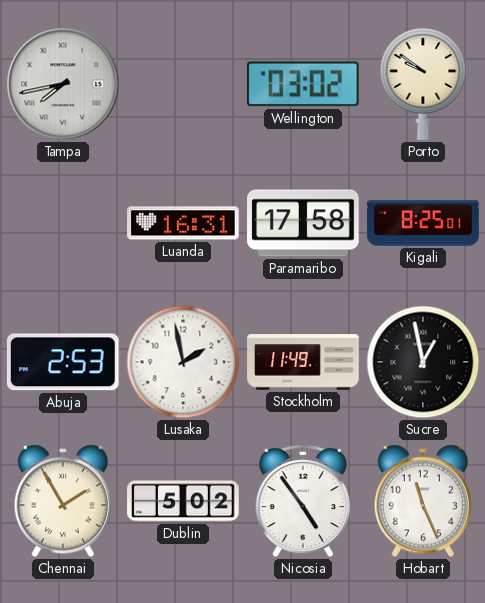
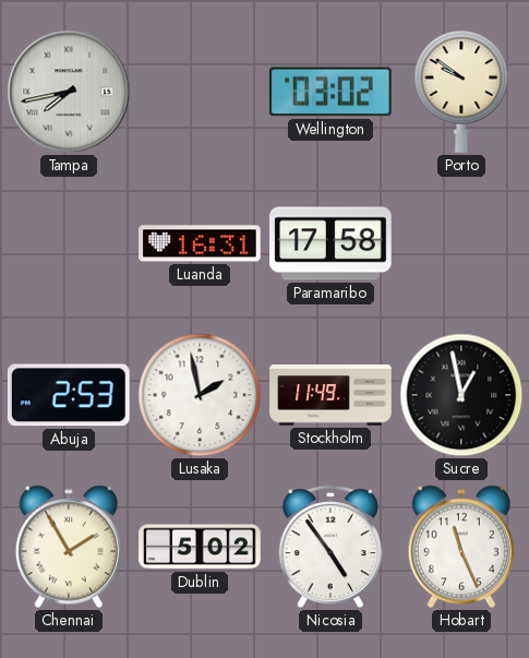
Kigali: 8:25 -> none
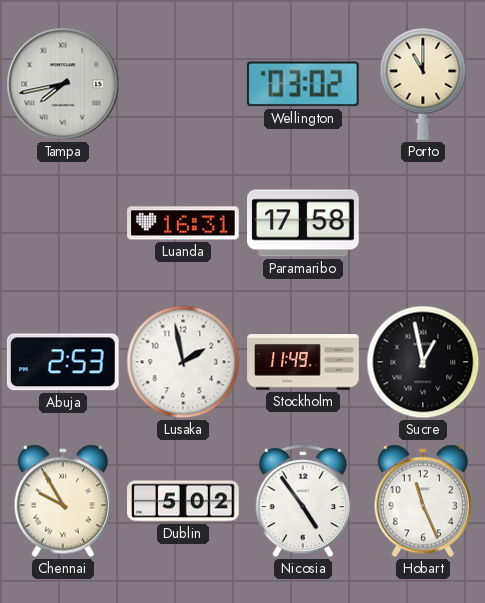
Porto: 9:51 -> 11:00
Chennai: 1:55 -> 9:55
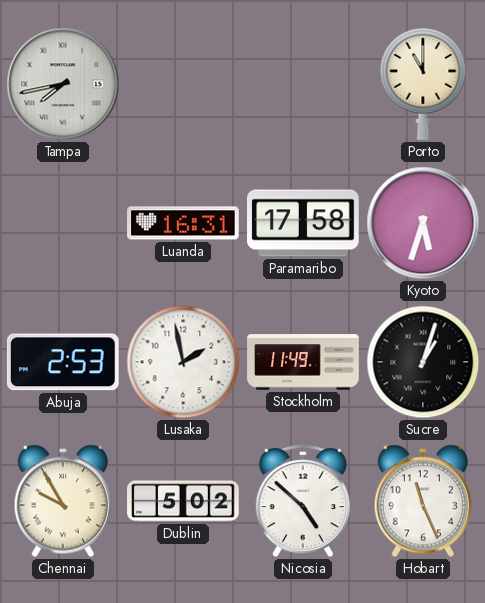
Wellington: 03:02 -> none
Kyoto: none -> 5:33
Sucre: 12:58 -> 1:03
Nicosia: 4:54 -> 4:52
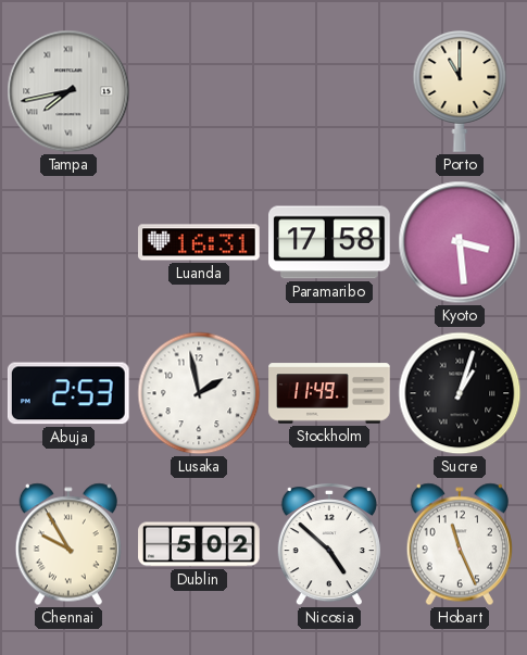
Kyoto: 5:33 -> 3:29
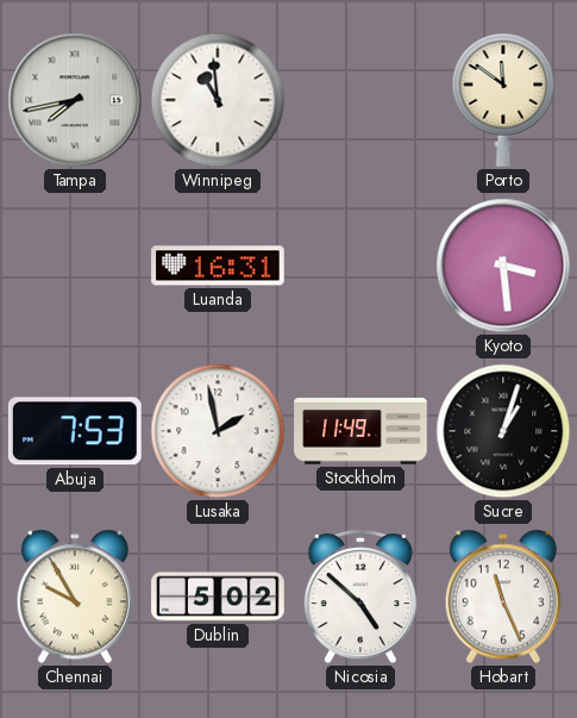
Winnipeg: none -> 10:59
Porto: 11:00 -> 11:51
Paramaribo: 17:58 -> none
Abuja: 2:53 -> 7:53
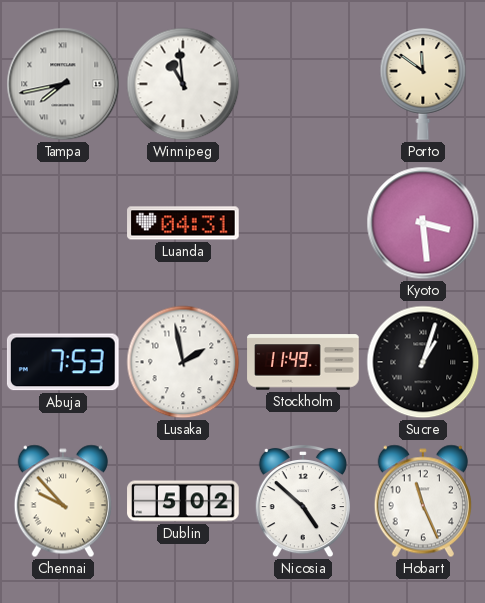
Luanda: 16:31 -> 04:31
Chennai: 9:55 -> 9:53
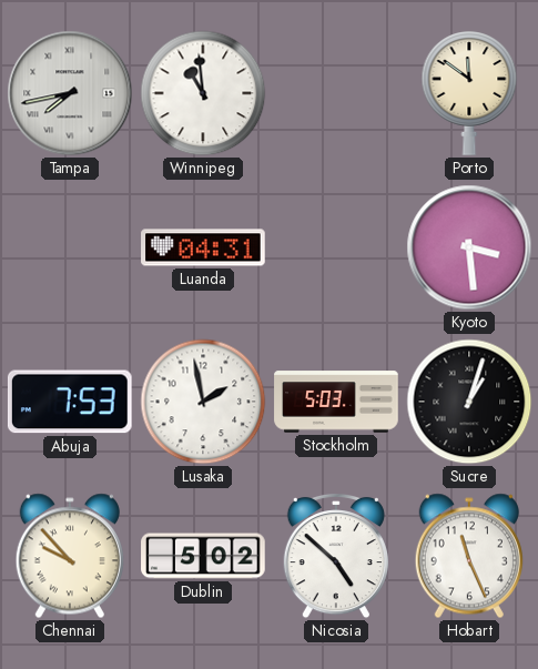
Stockholm: 11:49 -> 5:03
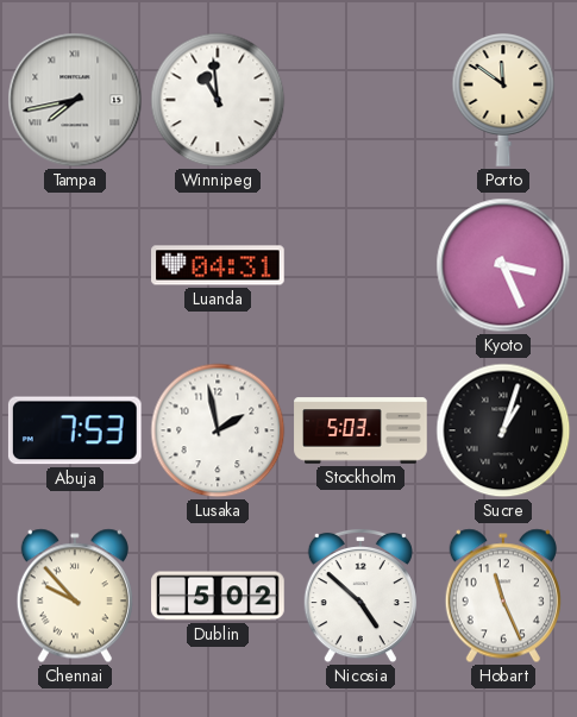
Kyoto: 3:29 -> 3:26
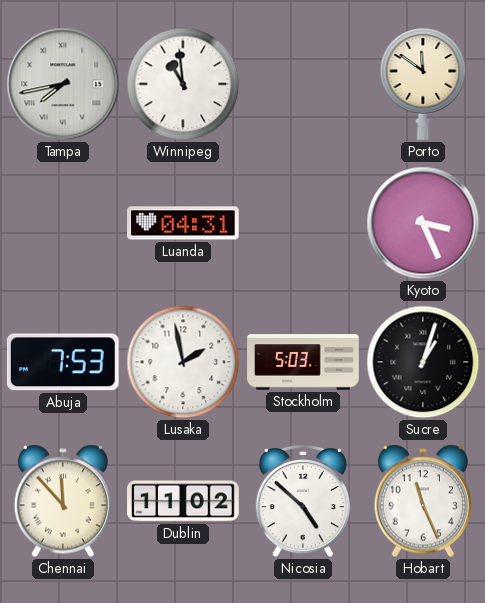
Chennai: 9:53 -> 11:53
Dublin: 5:02 -> 11:02
